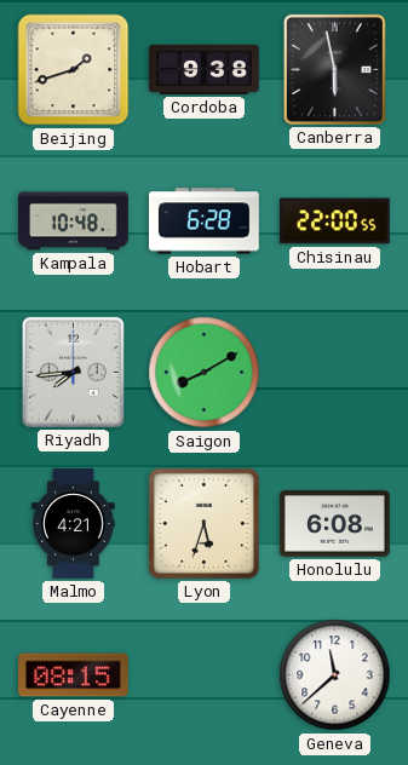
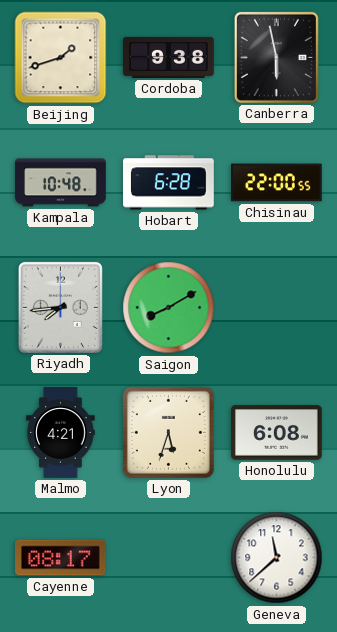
Cayenne: 08:15 -> 08:17
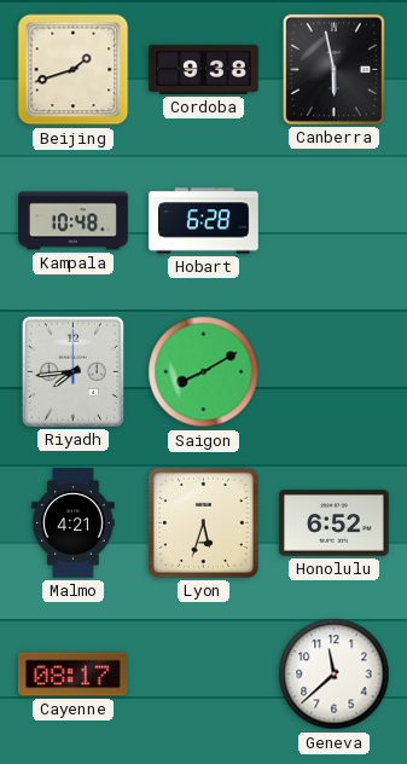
Chisinau: 22:00 -> none
Honolulu: 6:08 -> 6:52
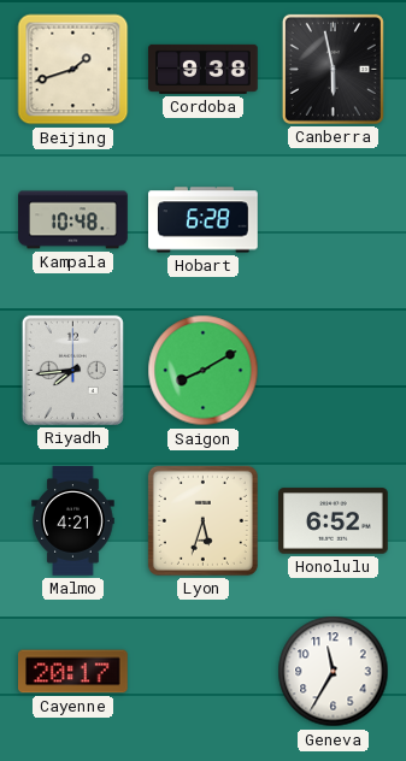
Cayenne: 08:17 -> 20:17
Geneva: 11:38 -> 11:35
